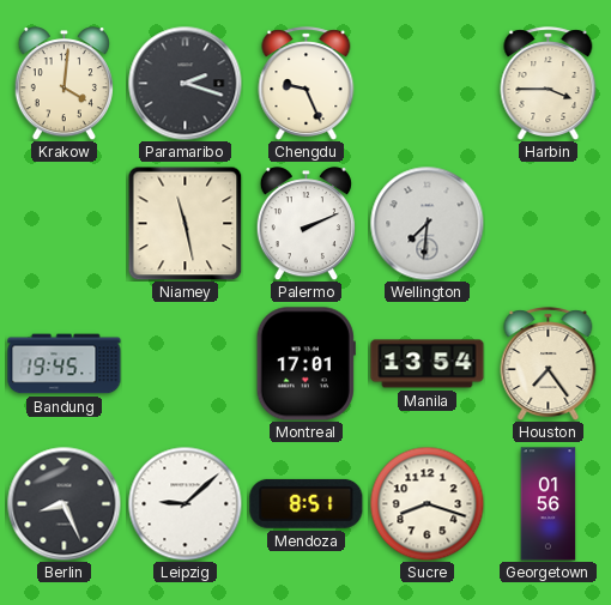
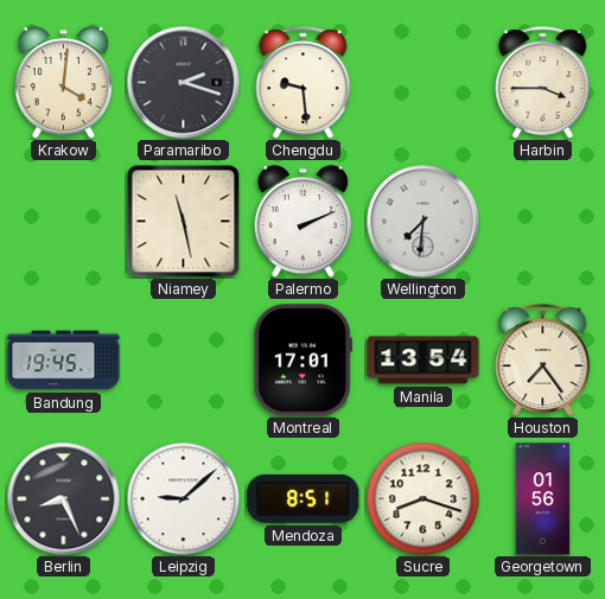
Chengdu: 9:26 -> 9:29
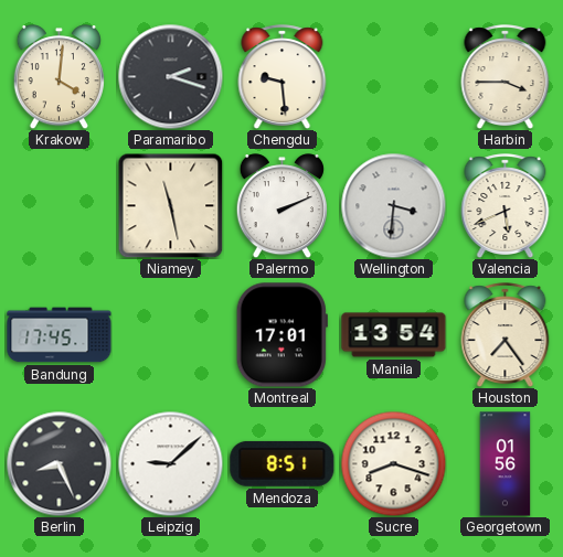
Wellington: 7:31 -> 3:31
Valencia: none -> 5:41
Bandung: 19:45 -> 17:45
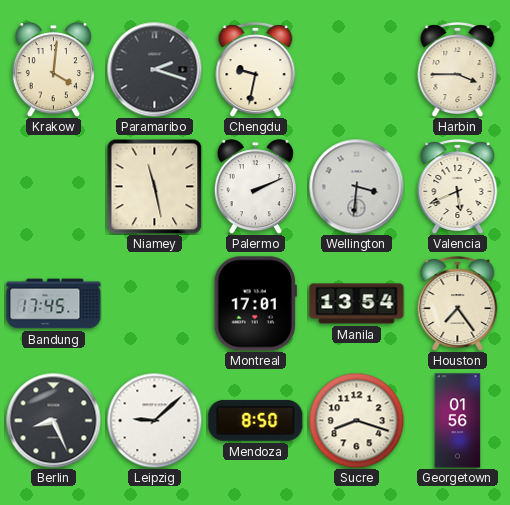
Chengdu: 9:29 -> 9:32
Mendoza: 8:51 -> 8:50
